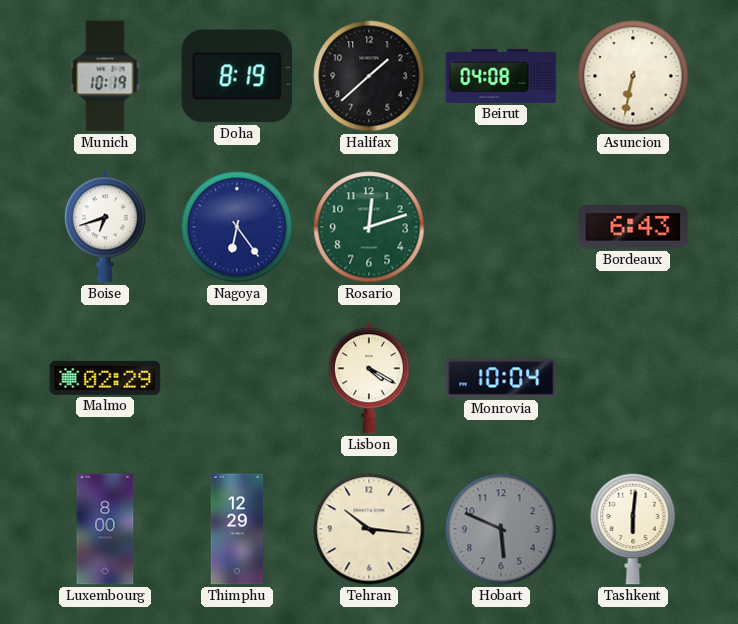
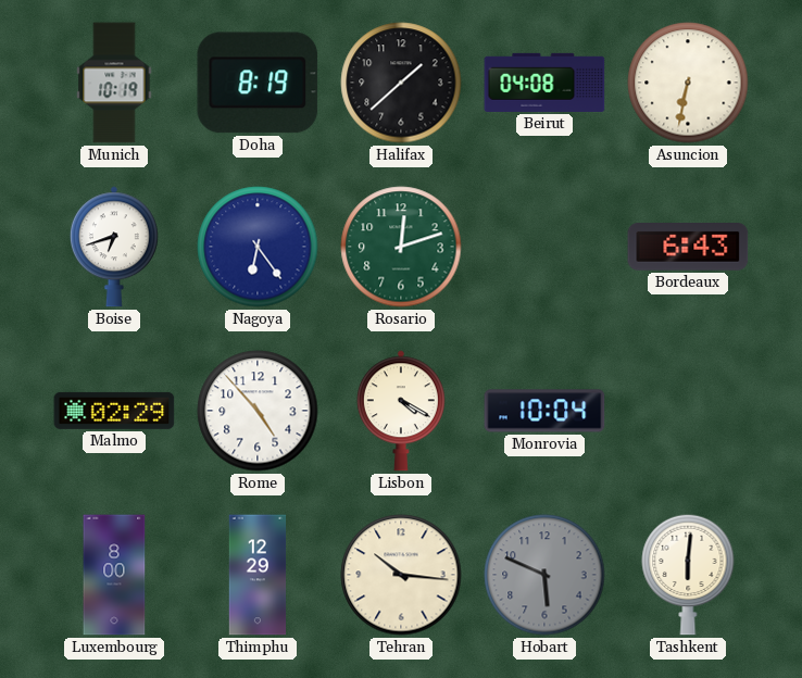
Rome: none -> 4:53
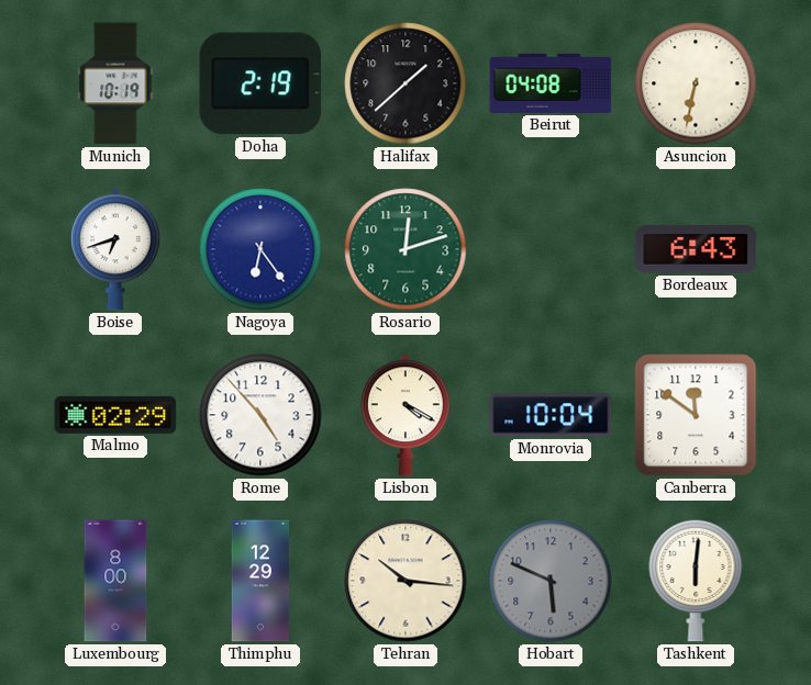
Doha: 8:19 -> 2:19
Canberra: none -> 11:51
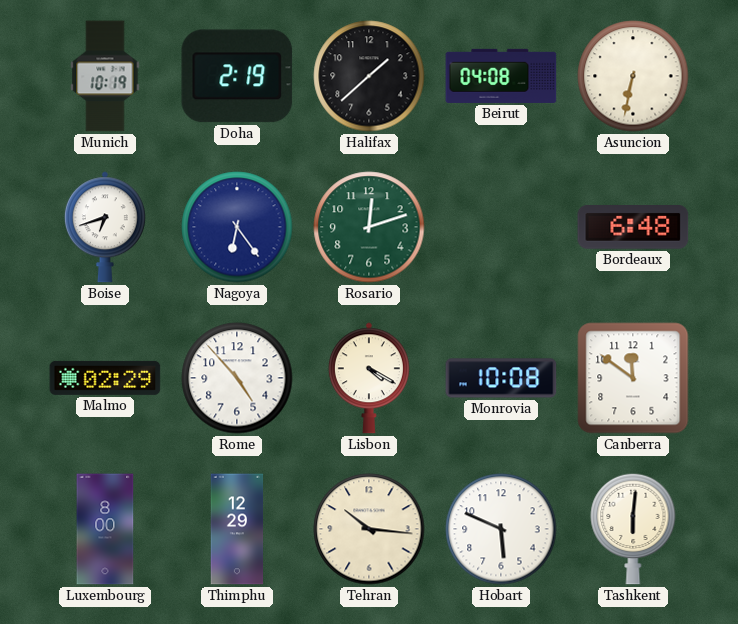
Bordeaux: 6:43 -> 6:48
Monrovia: 10:04 -> 10:08
Hobart dial: grey -> white
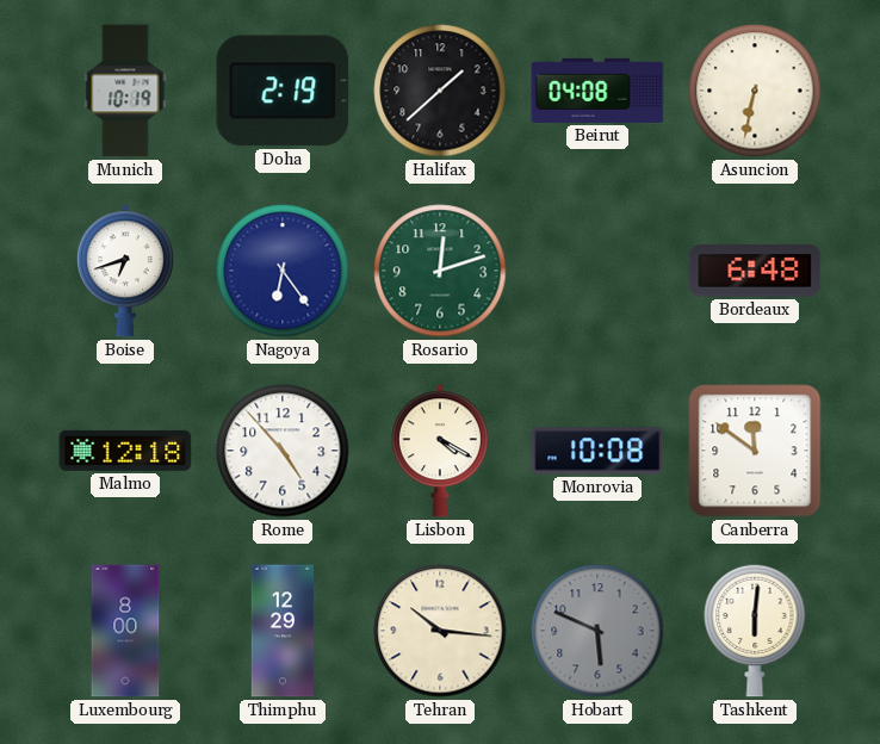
Malmo: 02:29 -> 12:18
Hobart dial: white -> grey
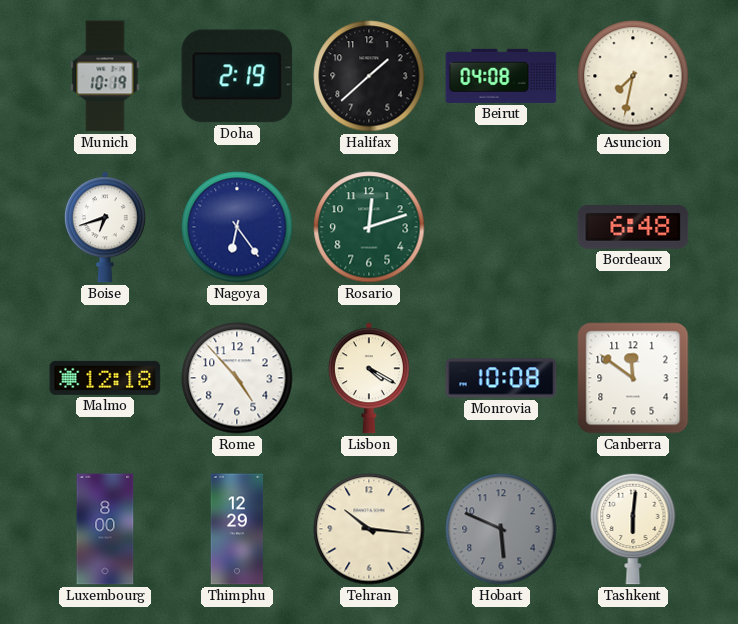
Asuncion: 6:32 -> 7:32
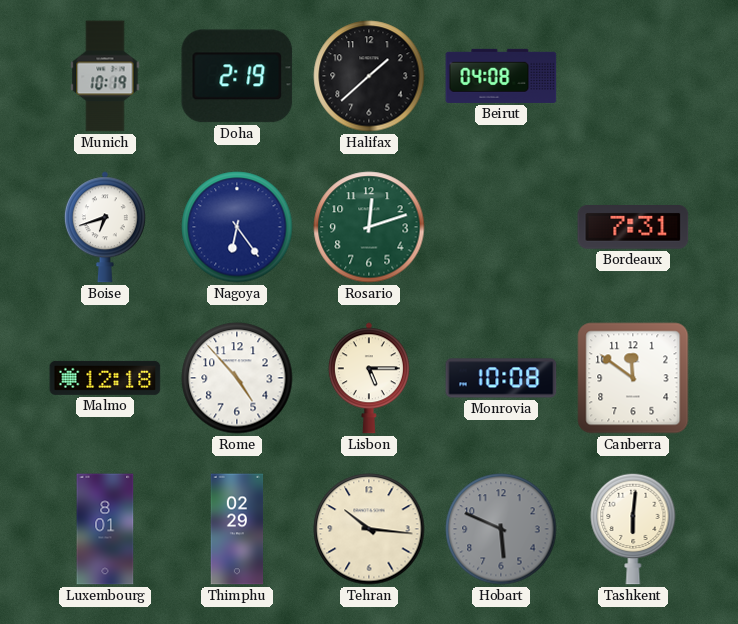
Asuncion: 7:32 -> none
Bordeaux: 6:48 -> 7:31
Lisbon: 4:20 -> 5:15
Luxembourg: 8:00 -> 8:01
Thimphu: 12:29 -> 02:29
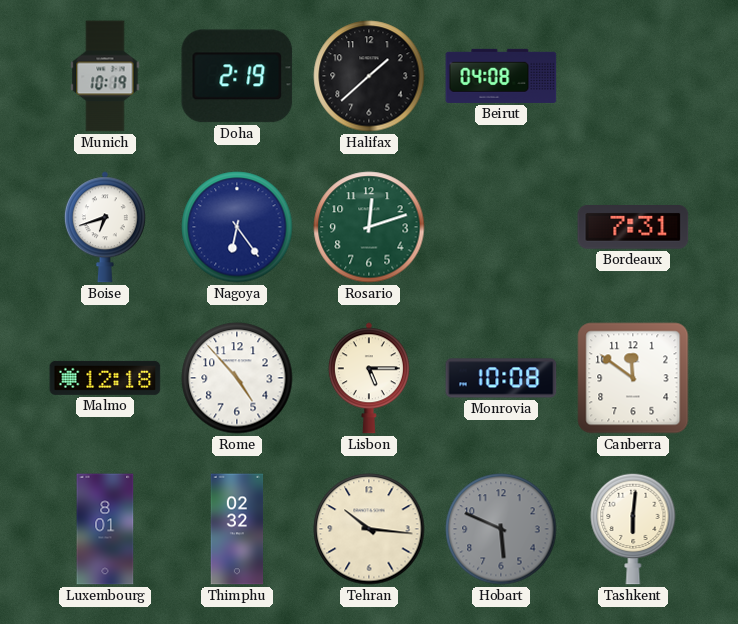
Thimphu: 02:29 -> 02:32
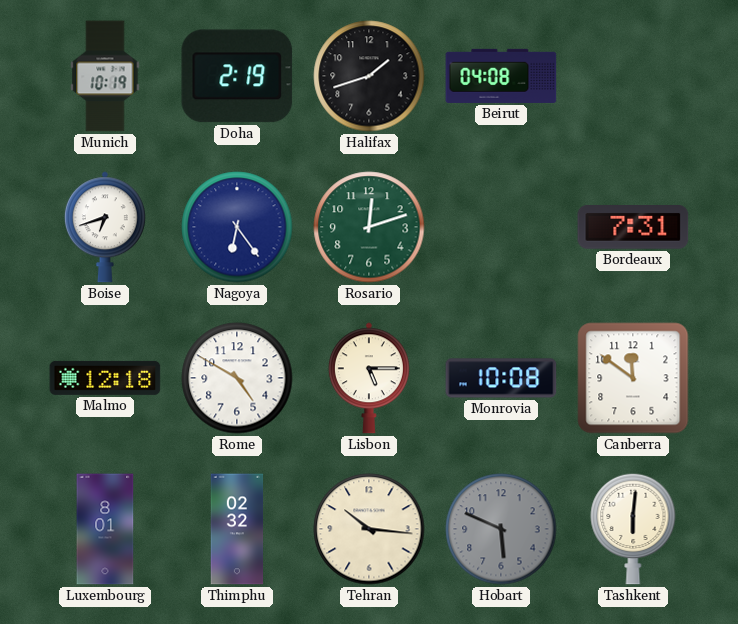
Halifax: 1:38 -> 1:42
Rome: 4:53 -> 4:50
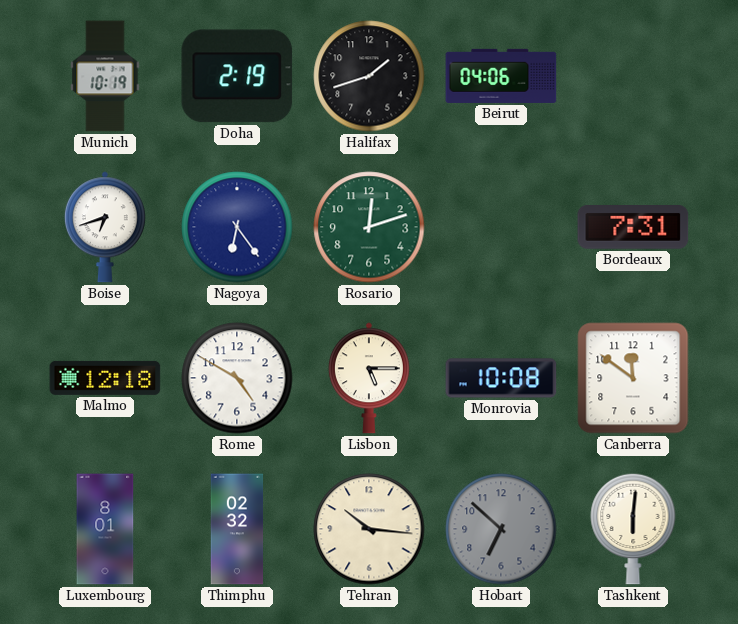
Beirut: 04:08 -> 04:06
Hobart: 5:49 -> 6:52
